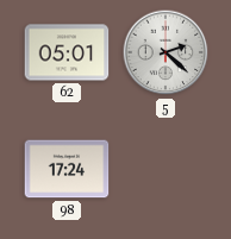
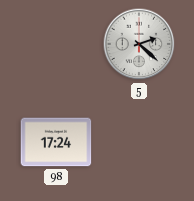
62: 05:01 -> none
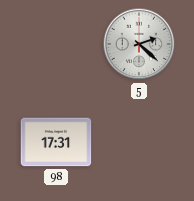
98: 17:24 -> 17:31
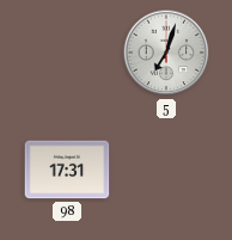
5: 2:22 -> 7:03
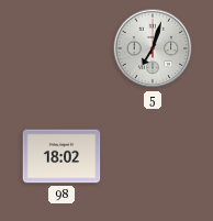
98: 17:31 -> 18:02
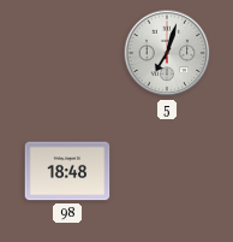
98: 18:02 -> 18:48
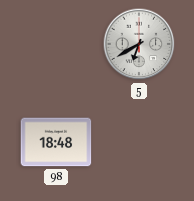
5: 7:03 -> 6:40
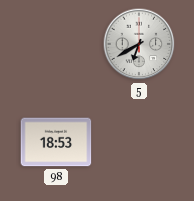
98: 18:48 -> 18:53
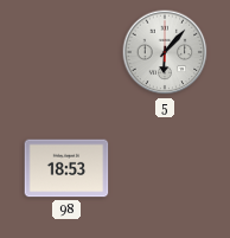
5: 6:40 -> 6:07
